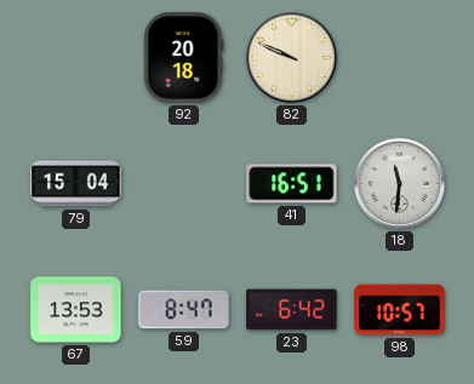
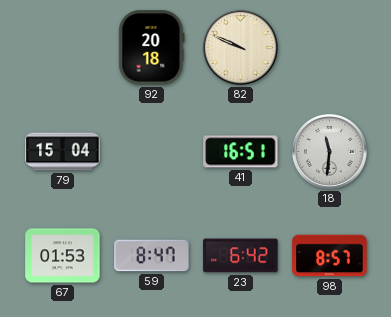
67: 13:53 -> 01:53
98: 10:57 -> 8:57
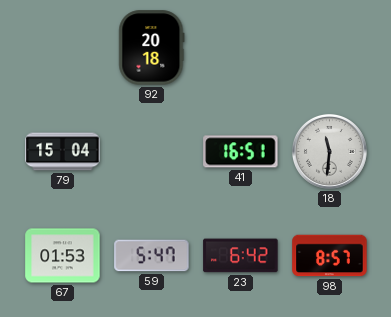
82: 9:49 -> none
59: 8:47 -> 5:47
